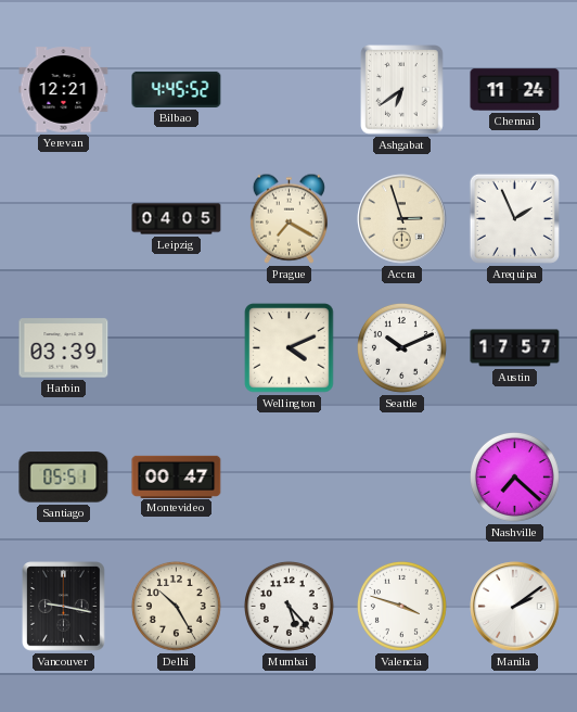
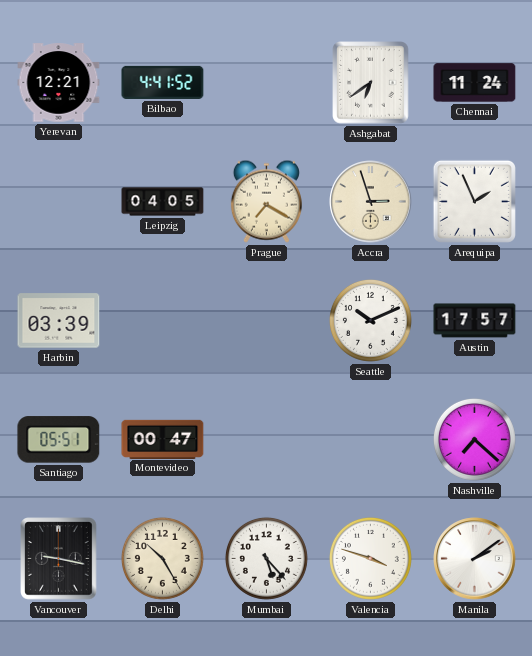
Bilbao: 4:45 -> 4:41
Wellington: 4:11 -> none
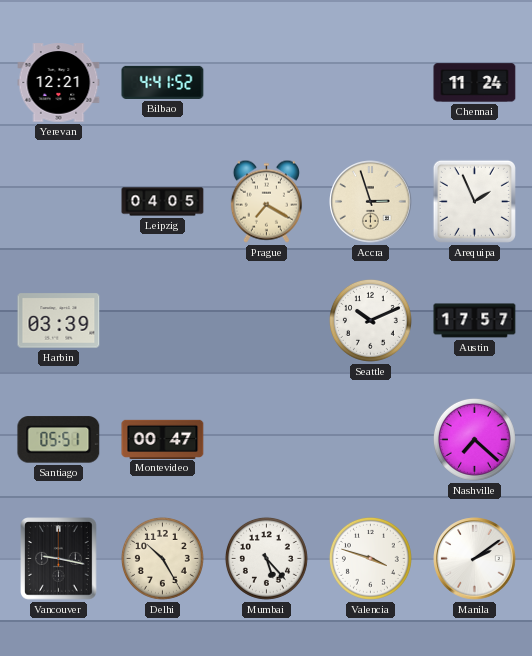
Ashgabat: 6:39 -> none
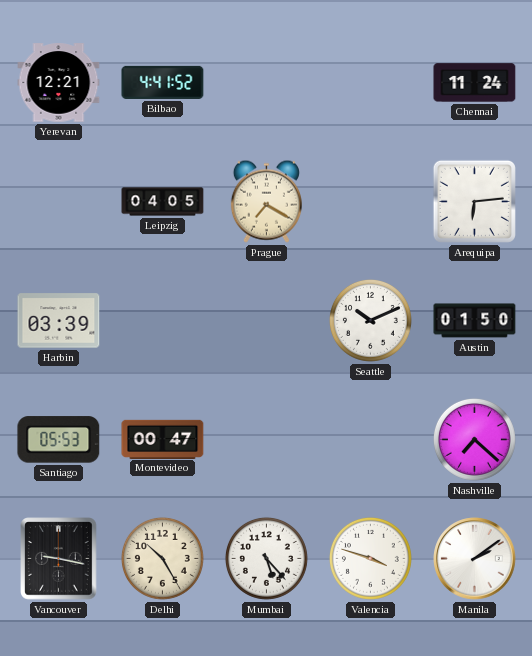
Accra: 2:57 -> none
Arequipa: 1:56 -> 6:14
Austin: 17:57 -> 01:50
Santiago: 05:51 -> 05:53
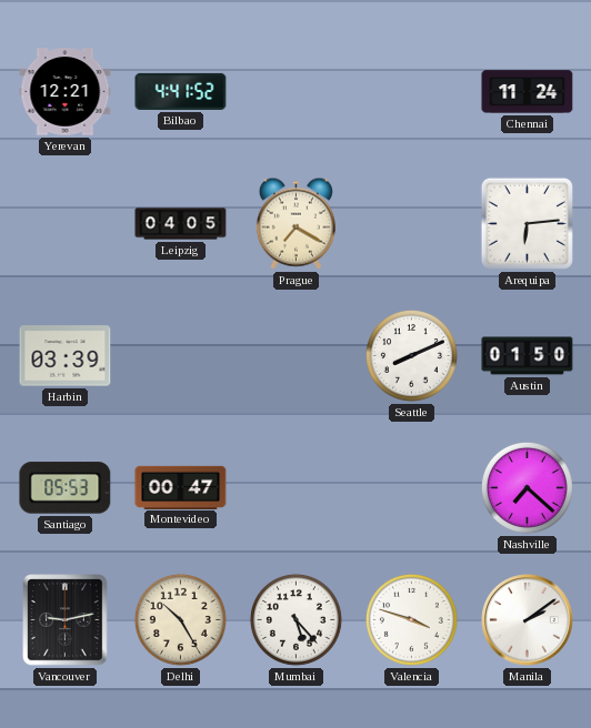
Seattle: 10:11 -> 8:11
Vancouver: 9:17 -> 9:13
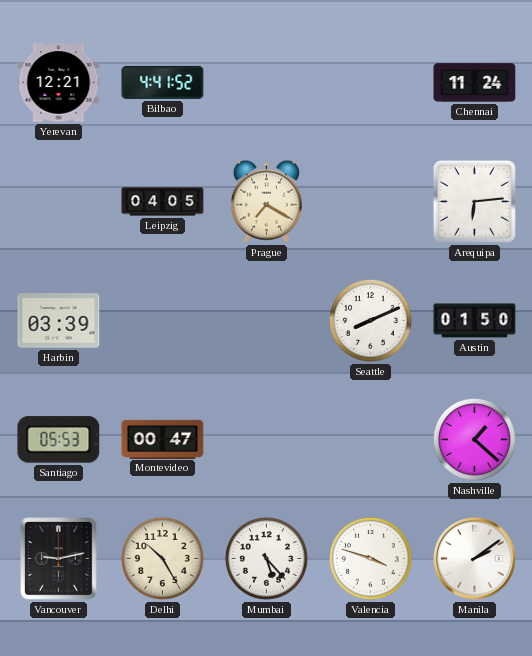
Nashville: 7:22 -> 1:22
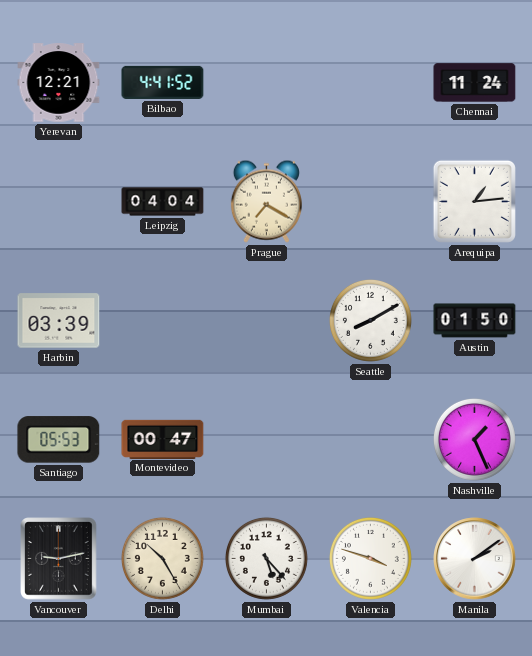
Leipzig: 04:05 -> 04:04
Arequipa: 6:14 -> 1:14
Seattle: 8:11 -> 8:10
Nashville: 1:22 -> 1:26
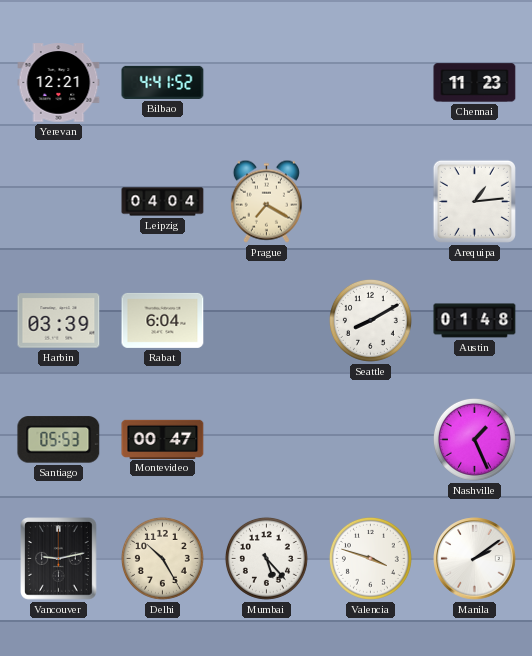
Chennai: 11:24 -> 11:23
Rabat: none -> 6:04
Austin: 01:50 -> 01:48
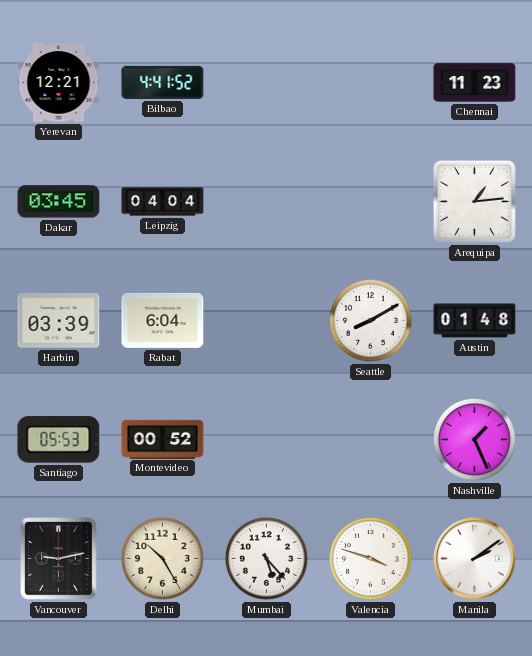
Dakar: none -> 03:45
Prague: 7:20 -> none
Montevideo: 00:47 -> 00:52
